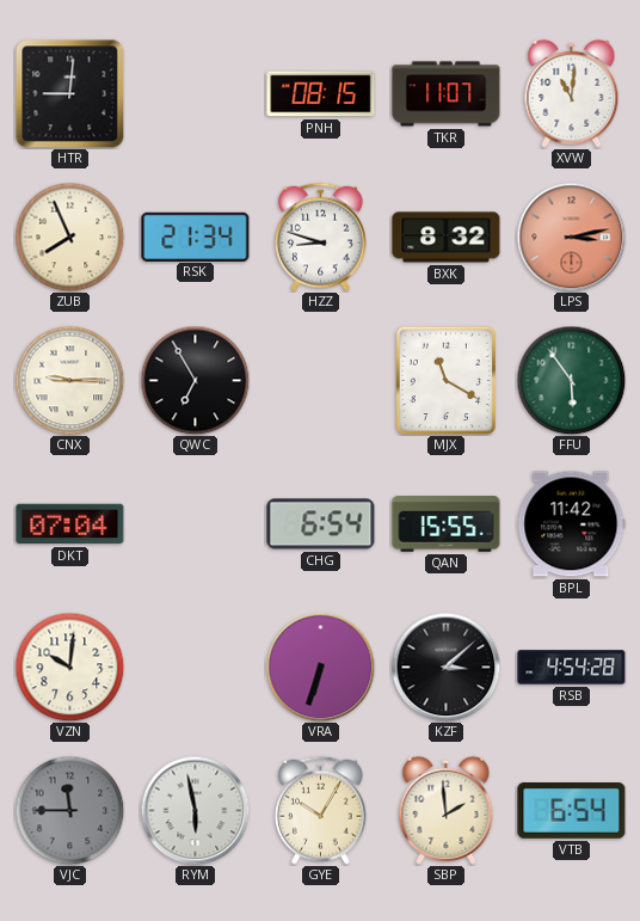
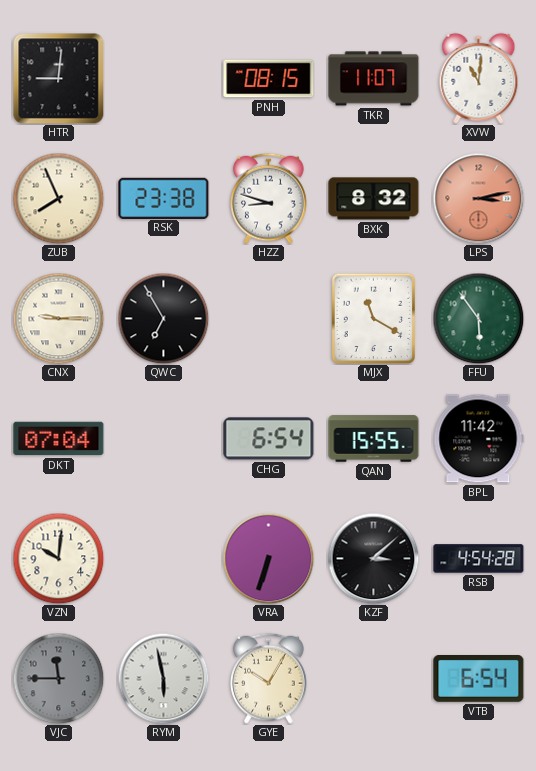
RSK: 21:34 -> 23:38
SBP: 1:59 -> none
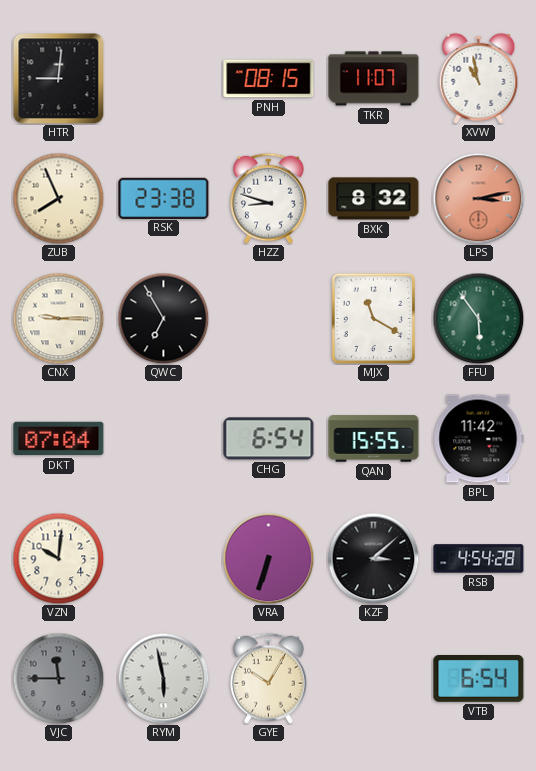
XVW: 11:01 -> 10:58
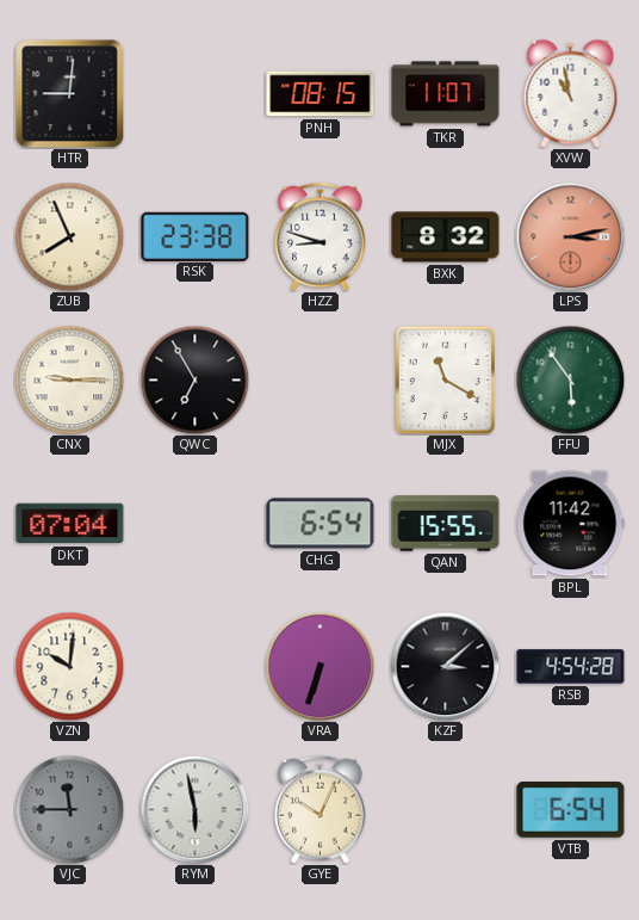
GYE: 10:05 -> 10:04
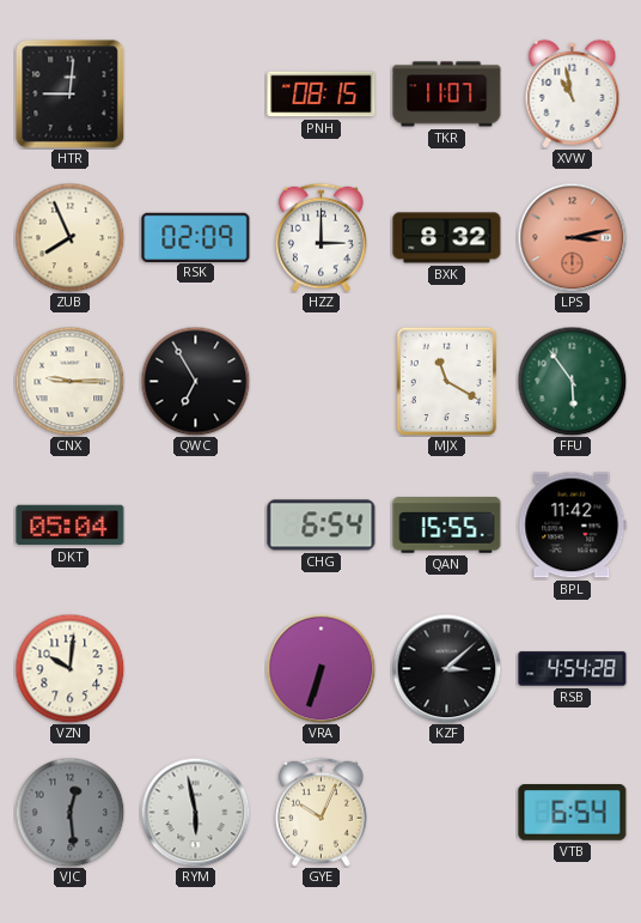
RSK: 23:38 -> 02:09
HZZ: 8:48 -> 3:00
DKT: 07:04 -> 05:04
VJC: 11:45 -> 12:29
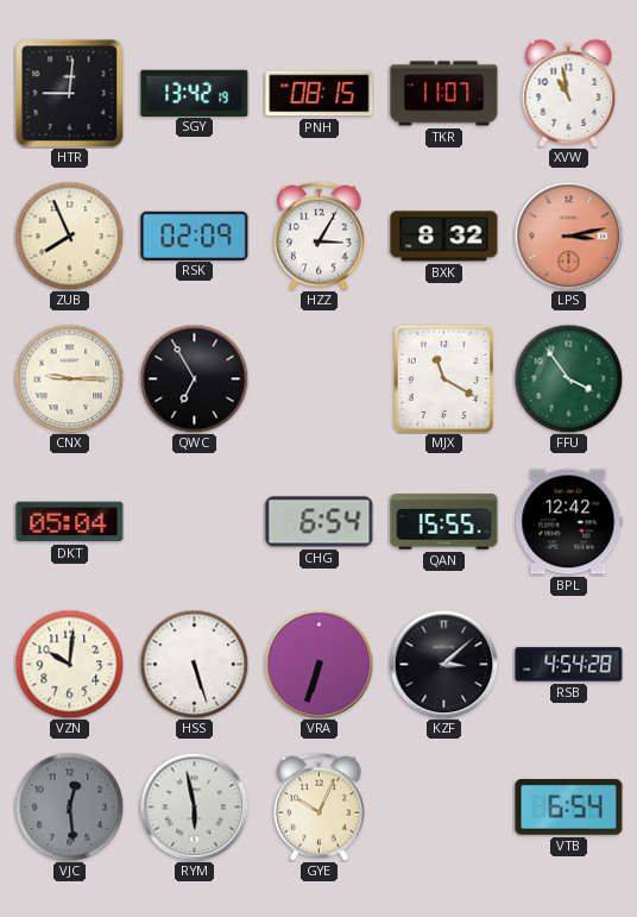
SGY: none -> 13:42
HZZ: 3:00 -> 3:05
FFU: 5:54 -> 3:54
BPL: 11:42 -> 12:42
HSS: none -> 5:27
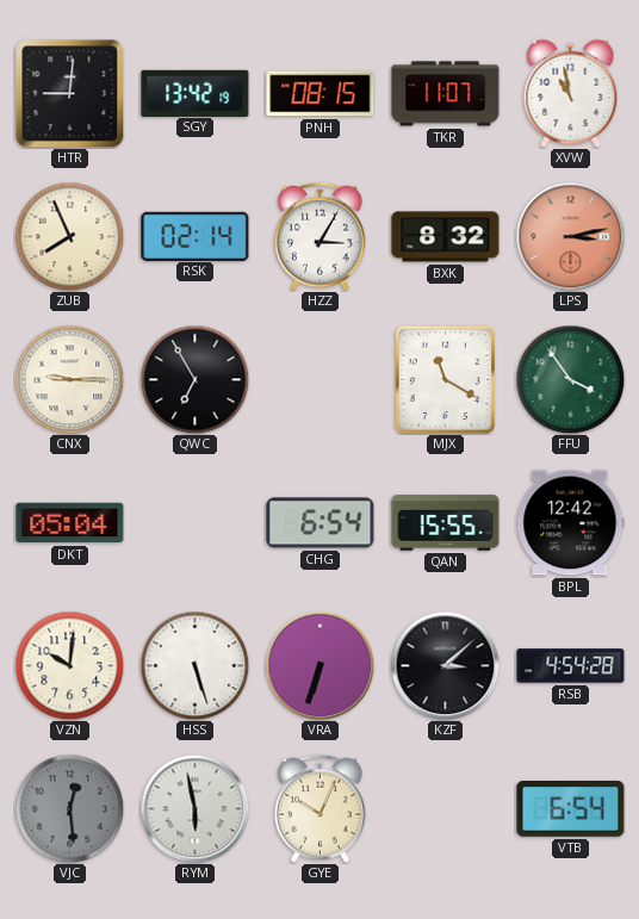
RSK: 02:09 -> 02:14
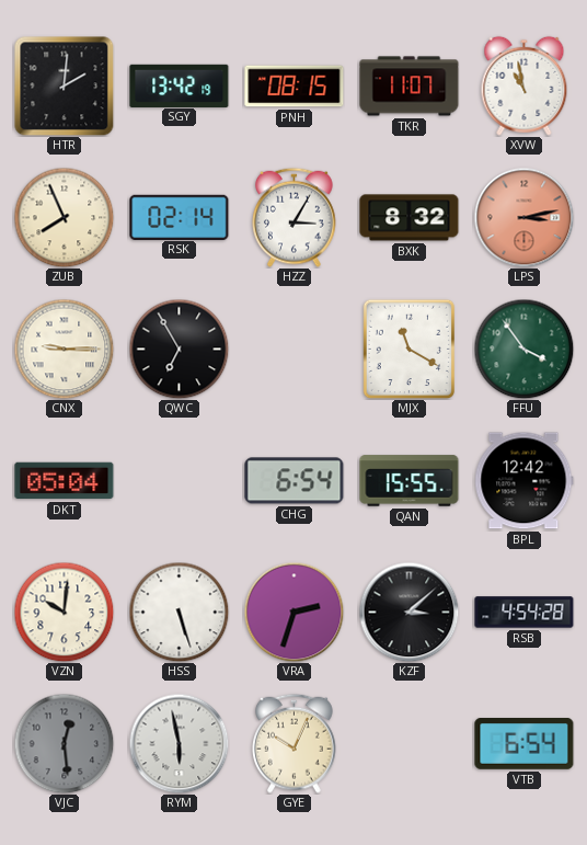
HTR: 9:01 -> 2:01
VRA: 6:33 -> 2:33
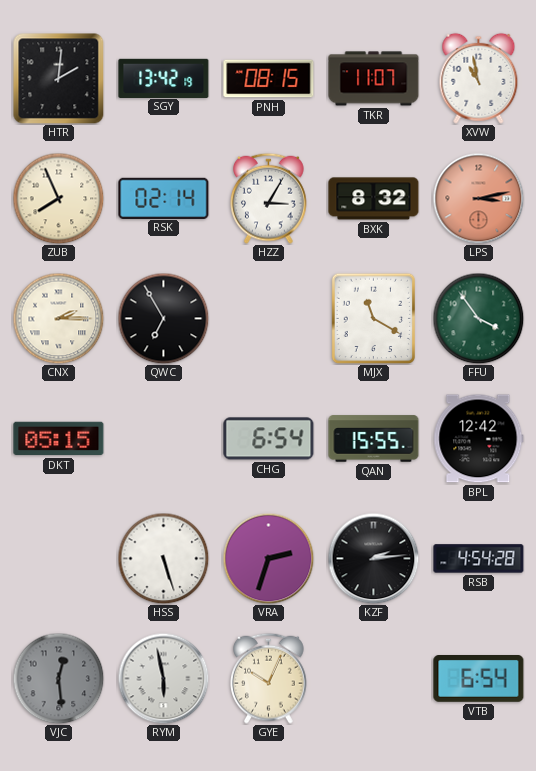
CNX: 9:15 -> 2:15
DKT: 05:04 -> 05:15
VZN: 10:01 -> none
KZF: 3:08 -> 2:14
